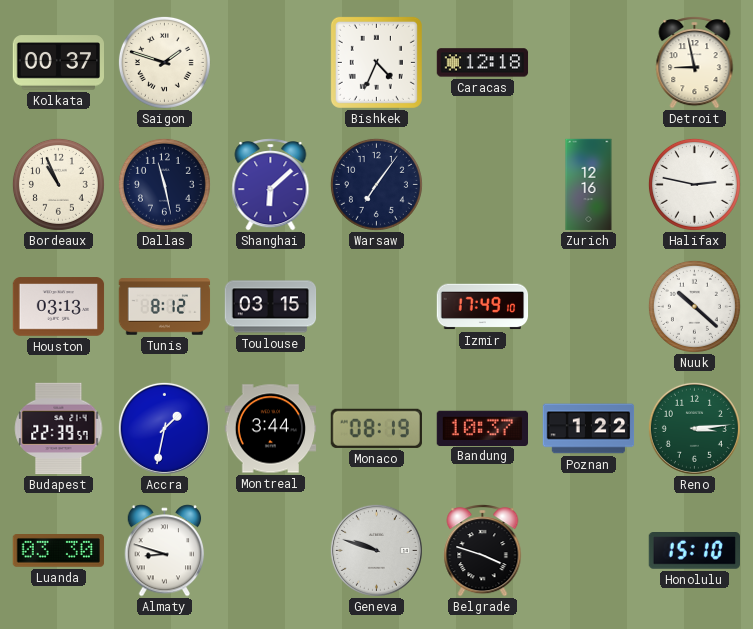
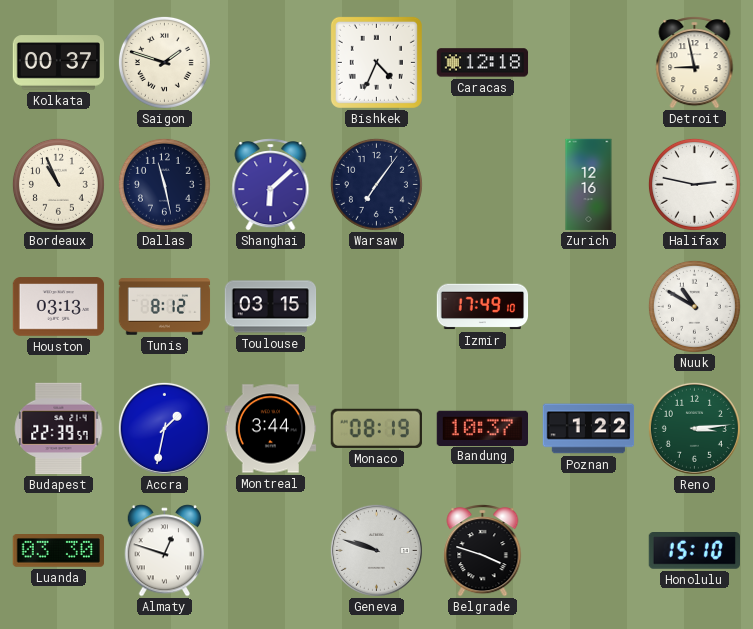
Nuuk: 10:22 -> 10:50
Almaty: 8:48 -> 12:48
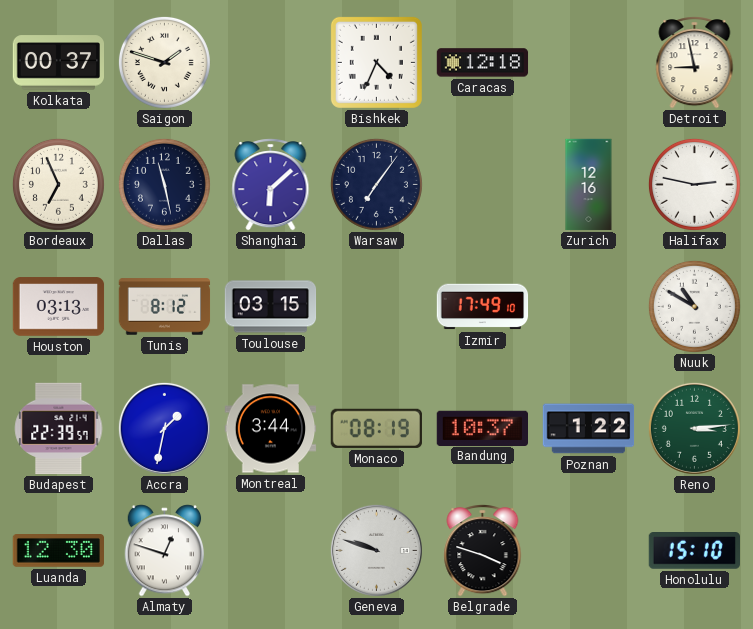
Bordeaux: 10:56 -> 6:56
Luanda: 03:30 -> 12:30
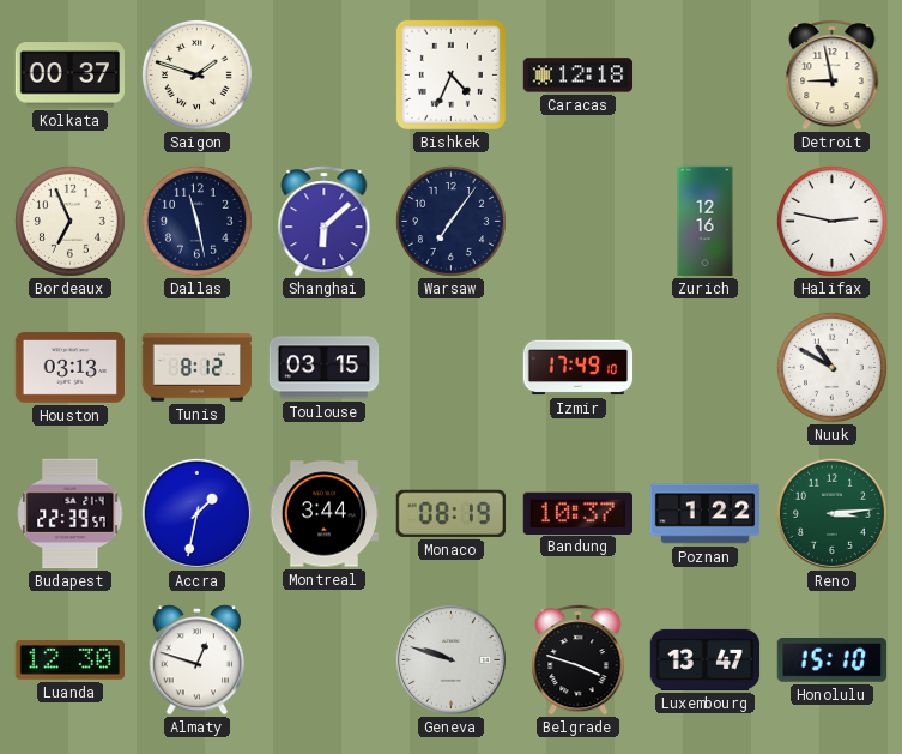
Luxembourg: none -> 13:47
